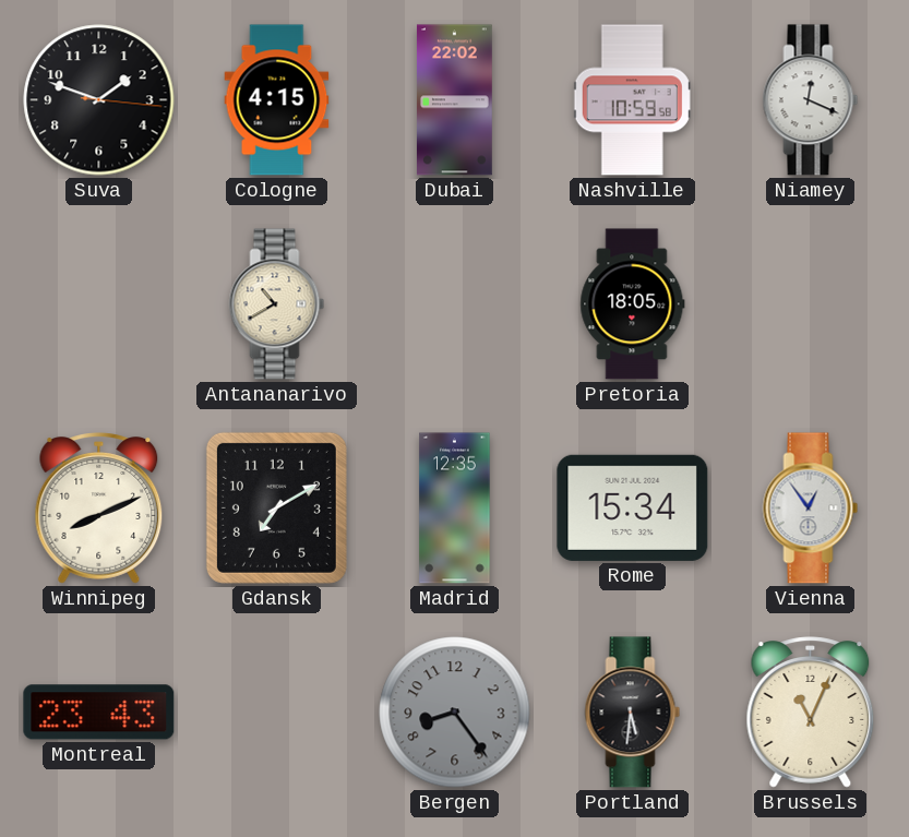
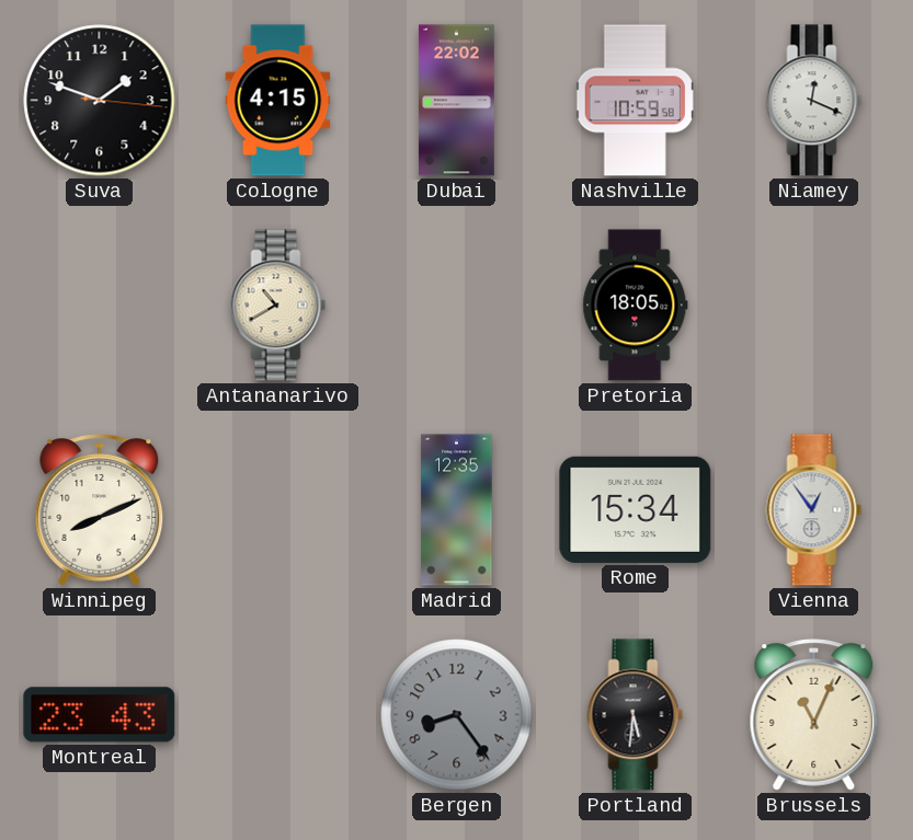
Gdansk: 7:10 -> none
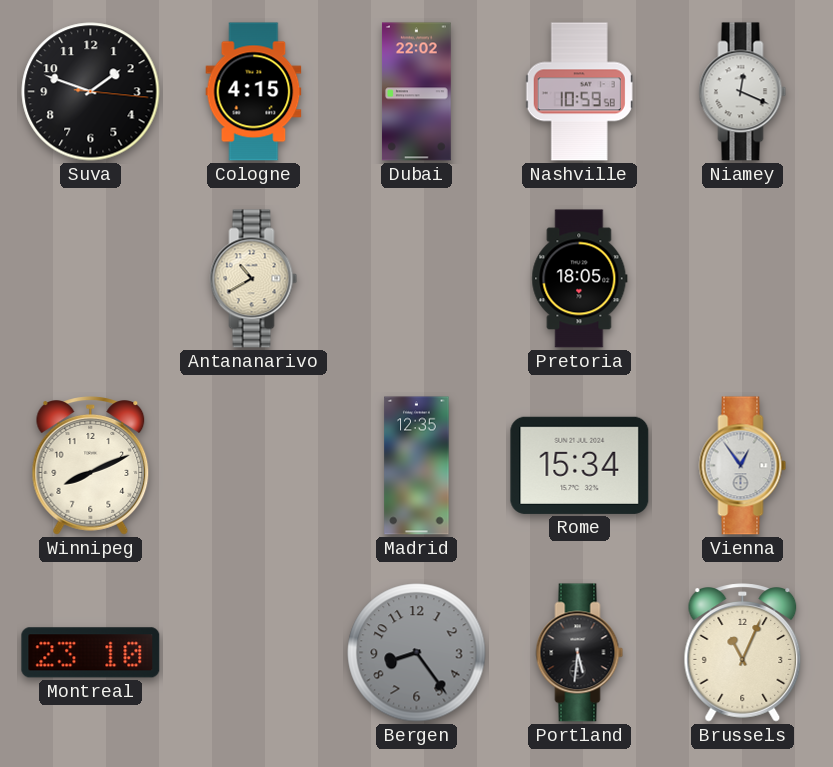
Montreal: 23:43 -> 23:10
